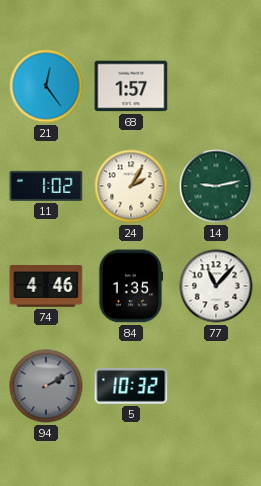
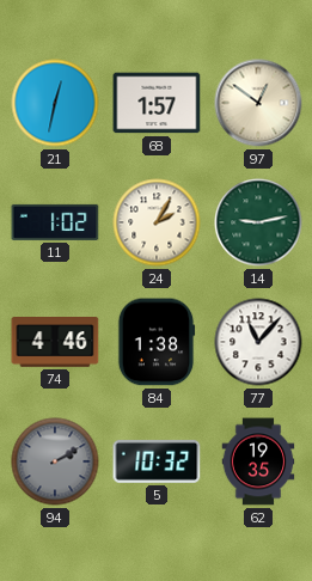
21: 12:24 -> 12:32
97: none -> 12:51
84: 1:35 -> 1:38
62: none -> 19:35
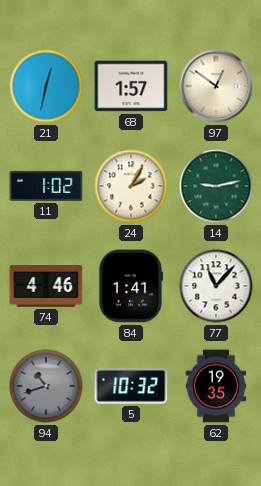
84: 1:38 -> 1:41
94: 2:10 -> 10:42
